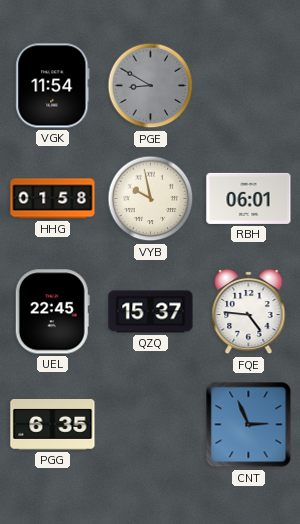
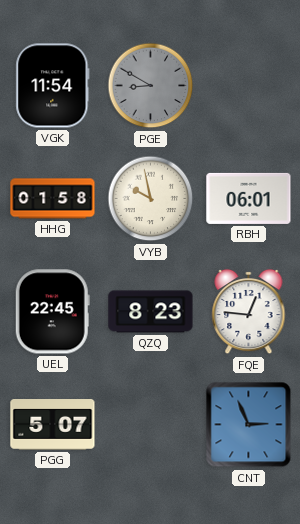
QZQ: 15:37 -> 8:23
FQE: 4:46 -> 12:46
PGG: 6:35 -> 5:07
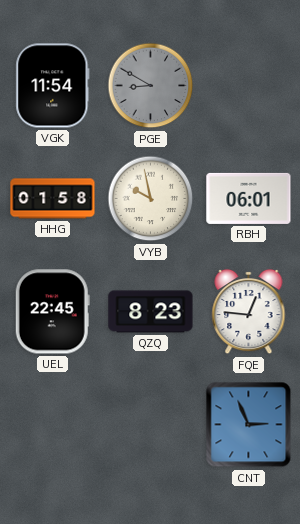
PGG: 5:07 -> none
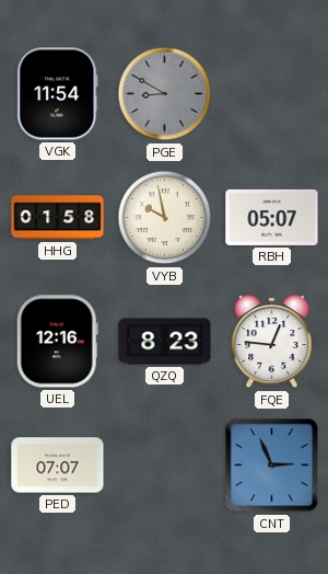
RBH: 06:01 -> 05:07
UEL: 22:45 -> 12:16
PED: none -> 07:07
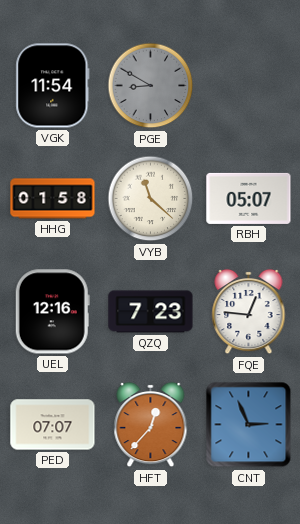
VYB: 9:58 -> 11:22
QZQ: 8:23 -> 7:23
HFT: none -> 12:37
